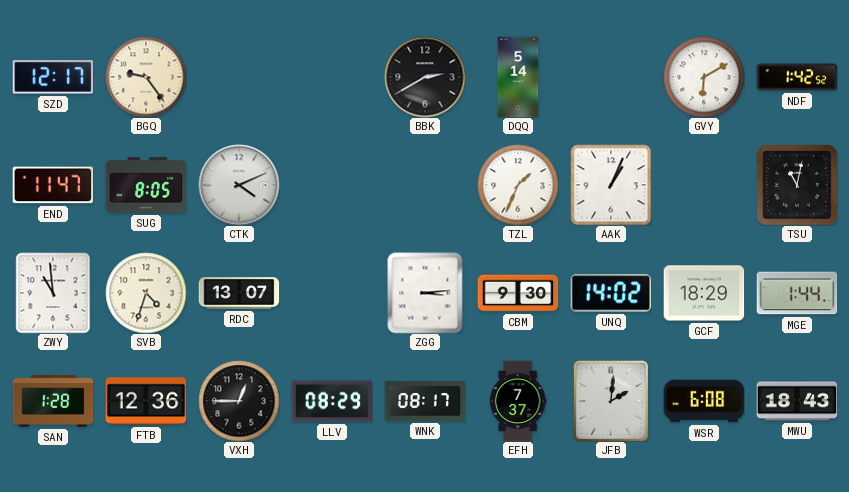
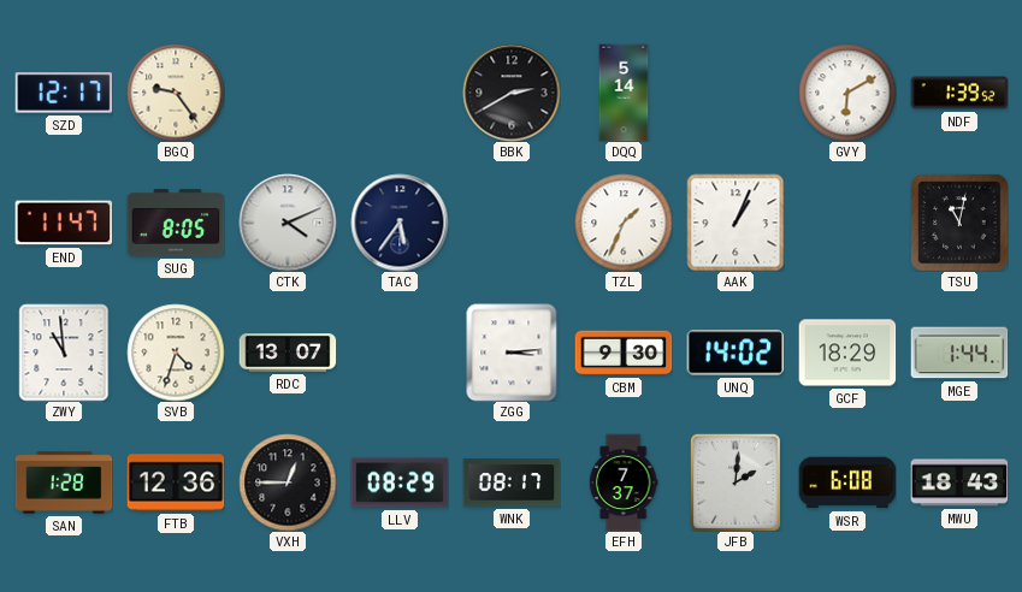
NDF: 1:42 -> 1:39
TAC: none -> 5:36
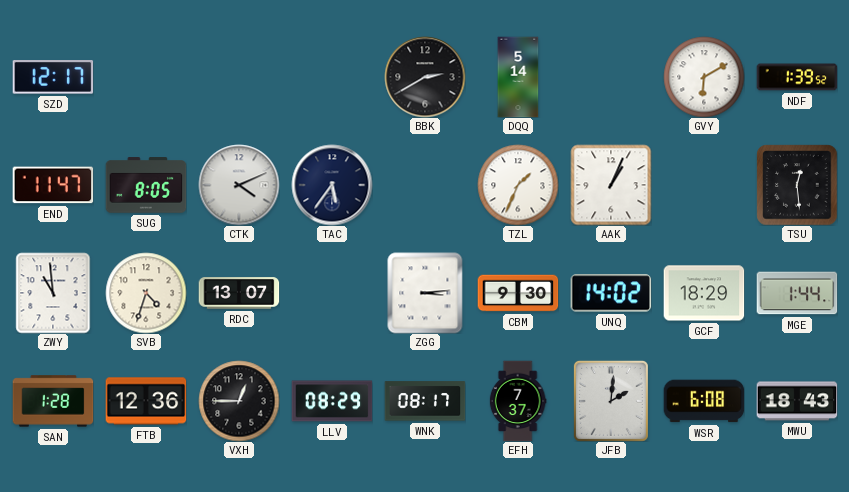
BGQ: 9:24 -> none
TSU: 11:02 -> 12:29
